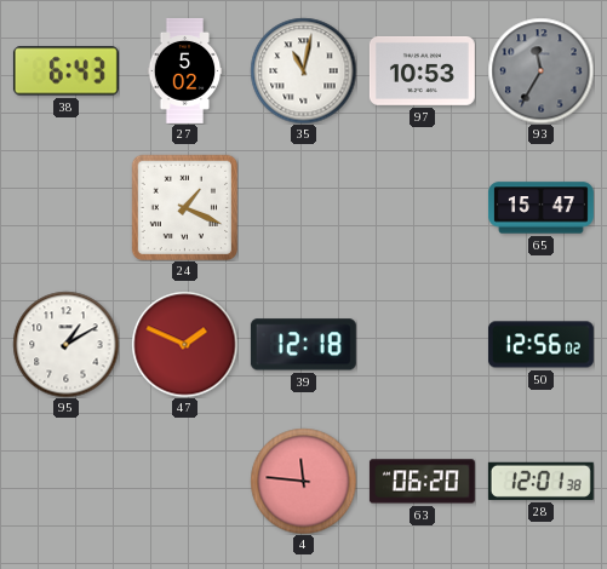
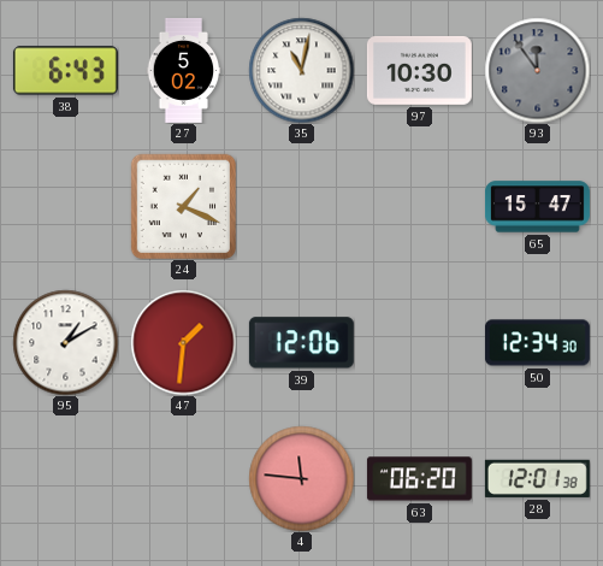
97: 10:53 -> 10:30
93: 11:35 -> 11:54
47: 1:49 -> 1:31
39: 12:18 -> 12:06
50: 12:56 -> 12:34
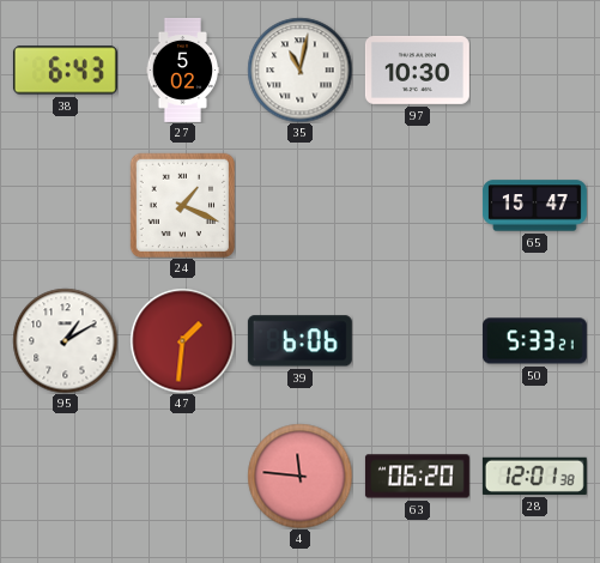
93: 11:54 -> none
39: 12:06 -> 6:06
50: 12:34 -> 5:33
